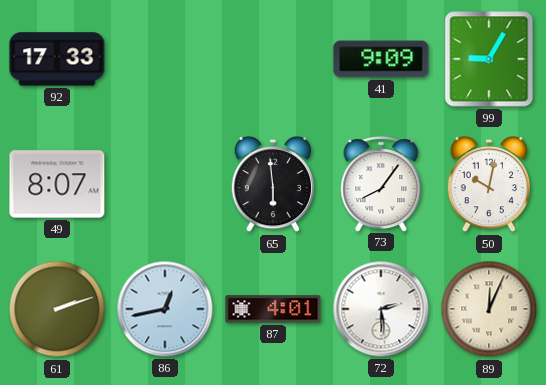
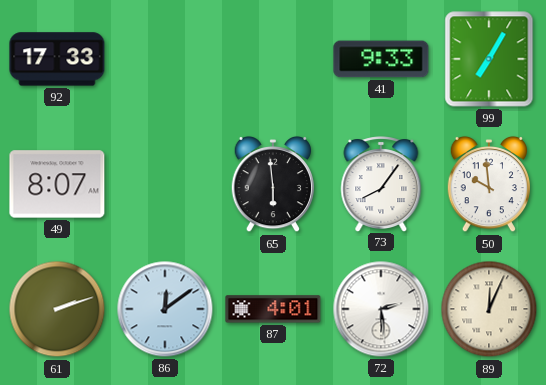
41: 9:09 -> 9:33
99: 9:05 -> 7:05
50: 10:02 -> 9:59
86: 12:43 -> 12:09
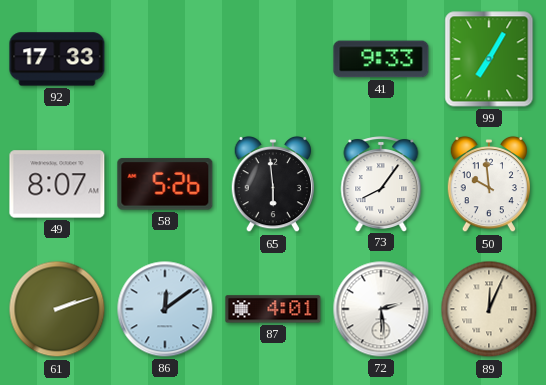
58: none -> 5:26
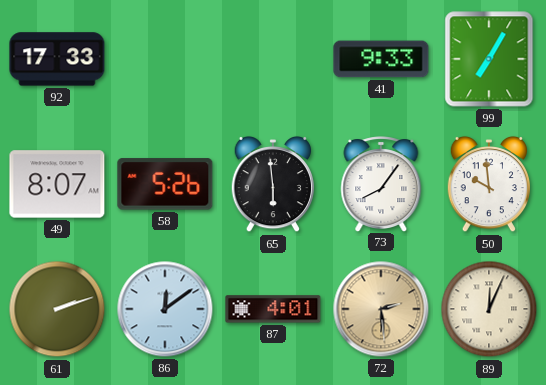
72 dial: white -> champagne
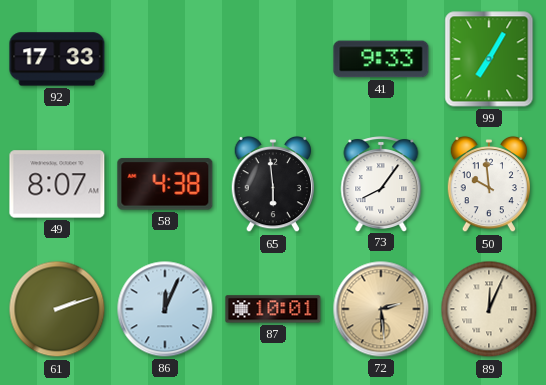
58: 5:26 -> 4:38
86: 12:09 -> 12:04
87: 4:01 -> 10:01
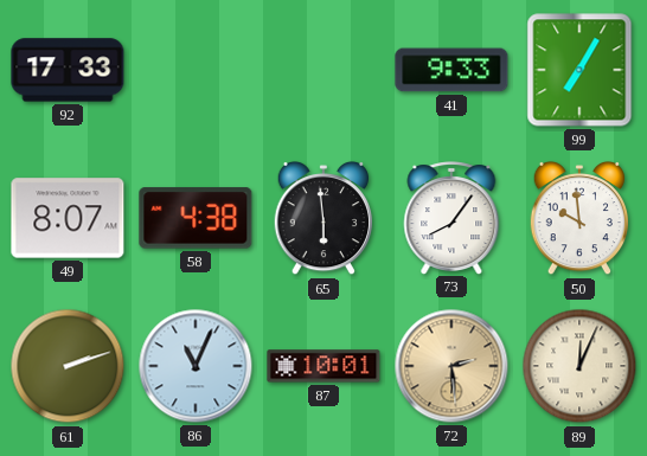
86: 12:04 -> 11:04
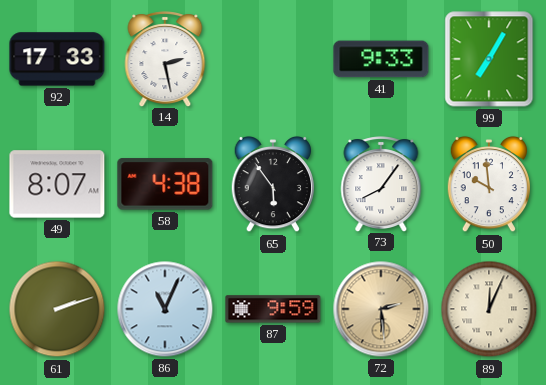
14: none -> 2:28
65: 5:59 -> 5:54
87: 10:01 -> 9:59
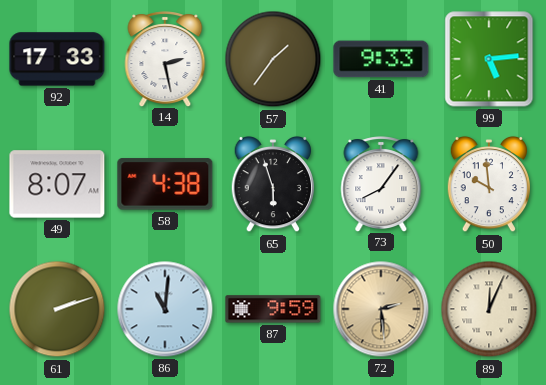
57: none -> 1:36
99: 7:05 -> 5:14
65: 5:54 -> 5:57
86: 11:04 -> 11:01
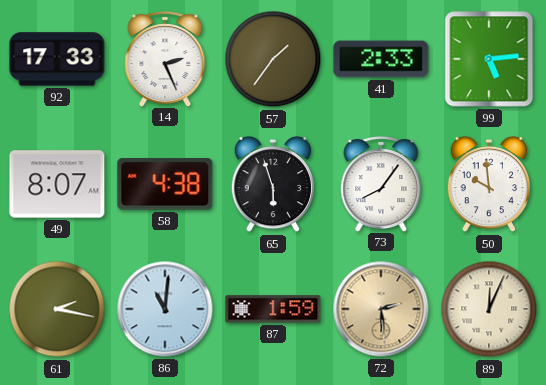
14: 2:28 -> 2:26
41: 9:33 -> 2:33
61: 2:12 -> 2:17
87: 9:59 -> 1:59
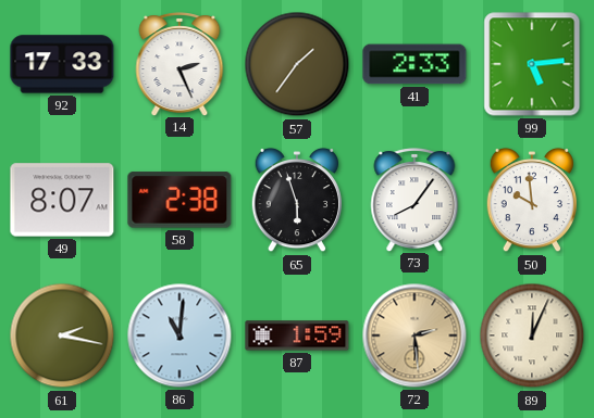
58: 4:38 -> 2:38
